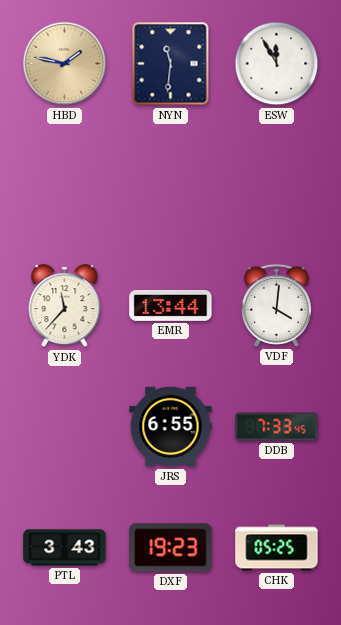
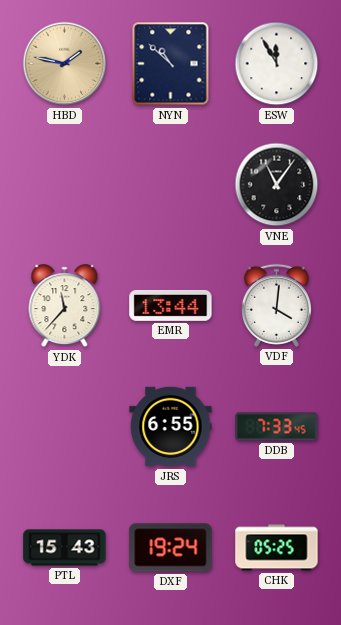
NYN: 11:31 -> 10:52
VNE: none -> 11:06
PTL: 3:43 -> 15:43
DXF: 19:23 -> 19:24
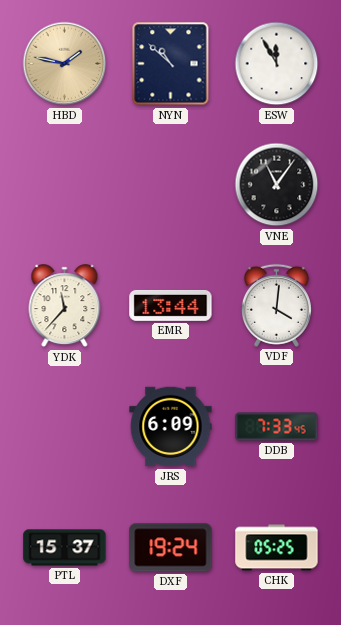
JRS: 6:55 -> 6:09
PTL: 15:43 -> 15:37
